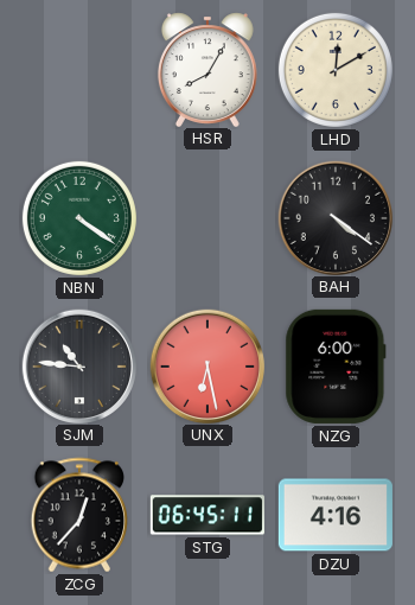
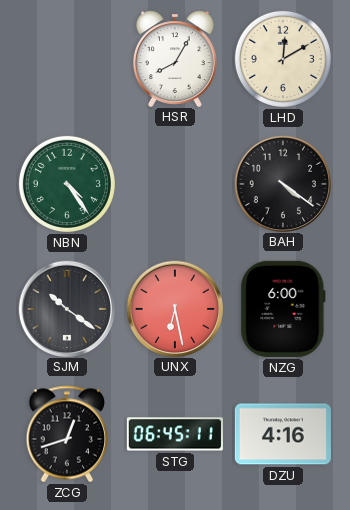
NBN: 4:21 -> 4:24
SJM: 10:46 -> 10:21
ZCG: 12:37 -> 12:42
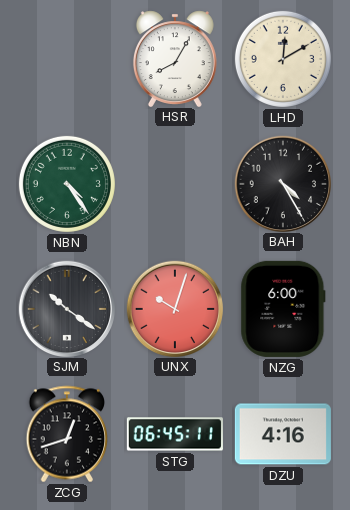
BAH: 4:21 -> 4:25
UNX: 6:28 -> 10:03
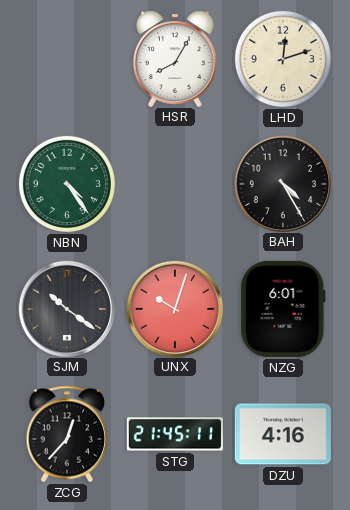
LHD: 12:10 -> 12:12
NZG: 6:00 -> 6:01
ZCG: 12:42 -> 12:37
STG: 06:45 -> 21:45
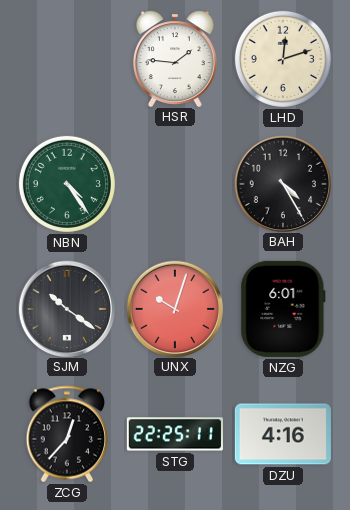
HSR: 8:05 -> 1:46
STG: 21:45 -> 22:25
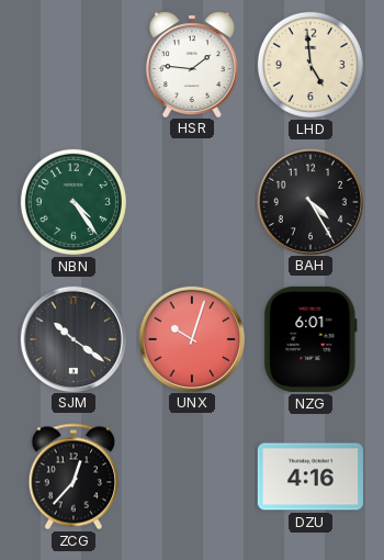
LHD: 12:12 -> 4:59
STG: 22:25 -> none
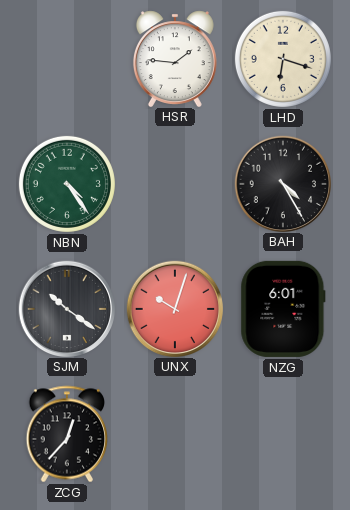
LHD: 4:59 -> 6:18
DZU: 4:16 -> none
